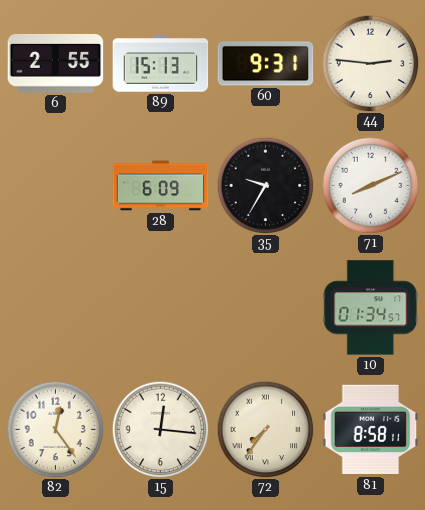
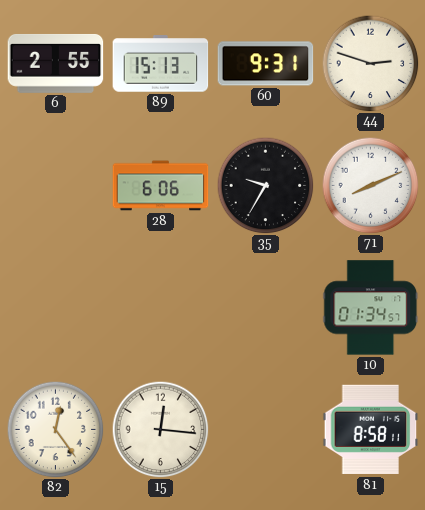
44: 2:46 -> 2:48
28: 6:09 -> 6:06
72: 7:36 -> none
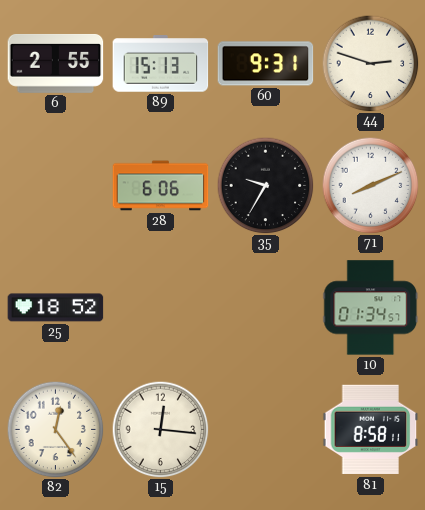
25: none -> 18:52
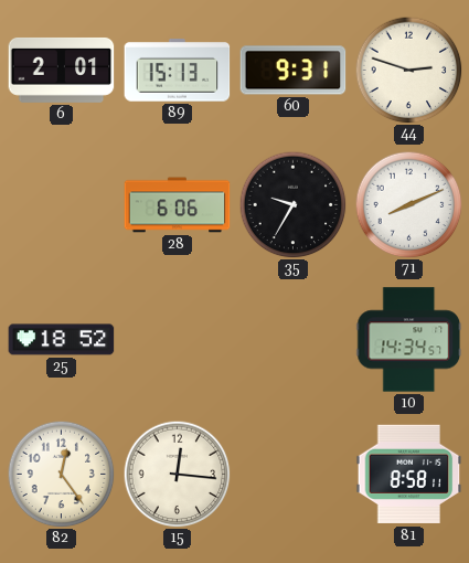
6: 2:55 -> 2:01
10: 01:34 -> 14:34
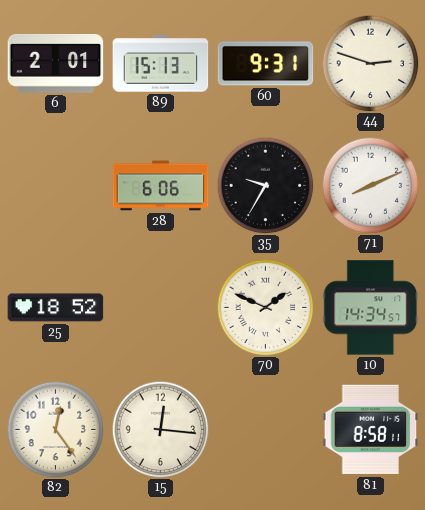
70: none -> 1:49
